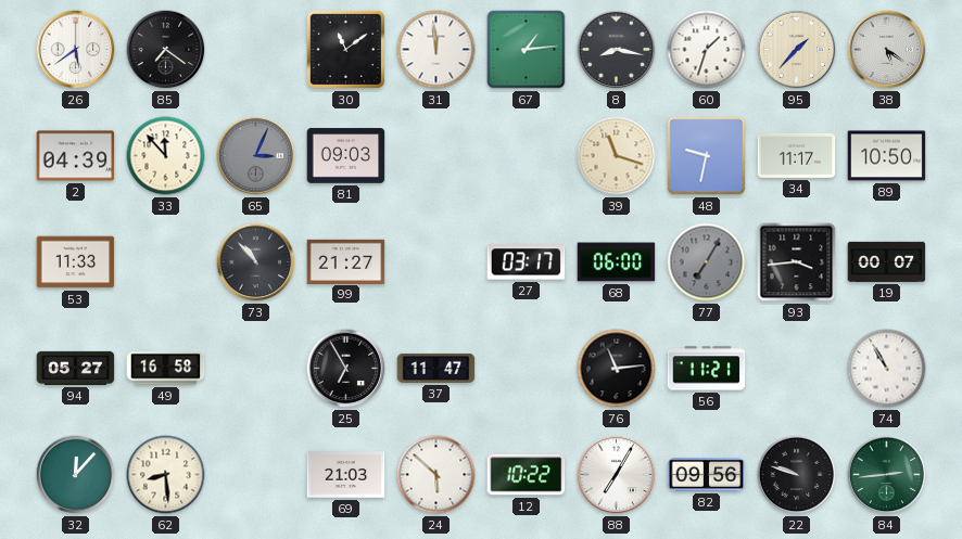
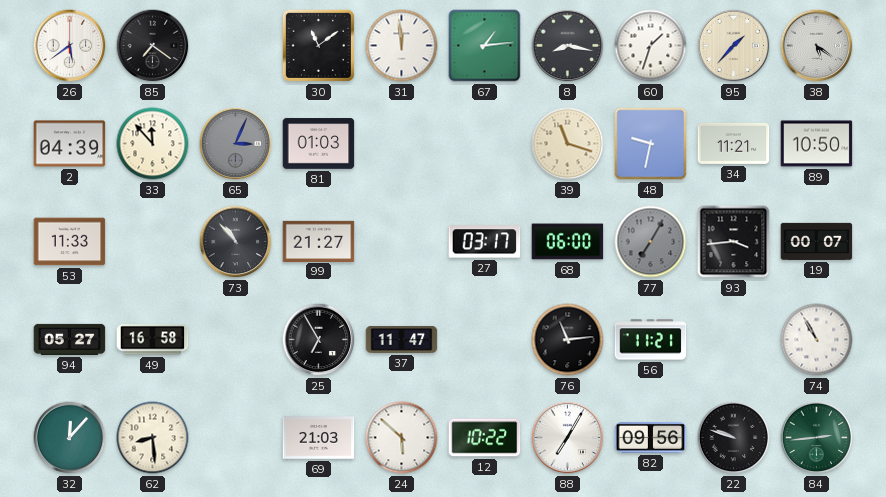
81: 09:03 -> 01:03
34: 11:17 -> 11:21
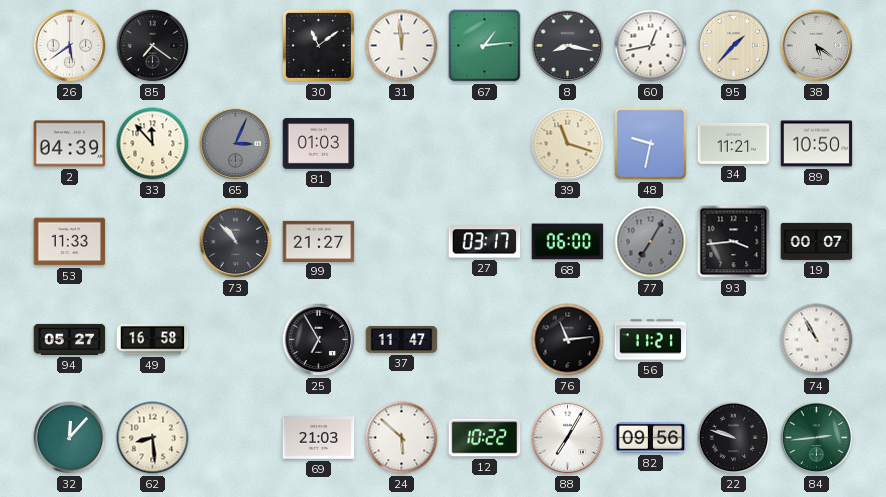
60: 1:33 -> 12:43
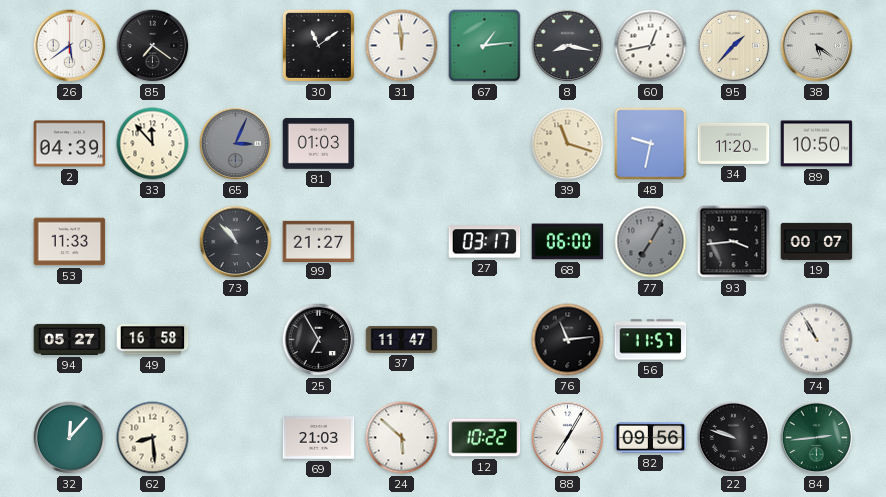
34: 11:21 -> 11:20
56: 11:21 -> 11:57
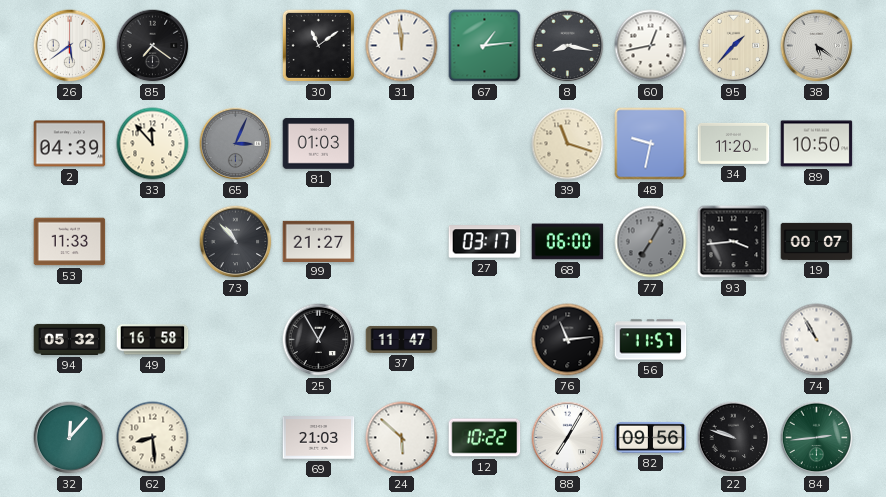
94: 05:27 -> 05:32
25: 6:55 -> 12:55
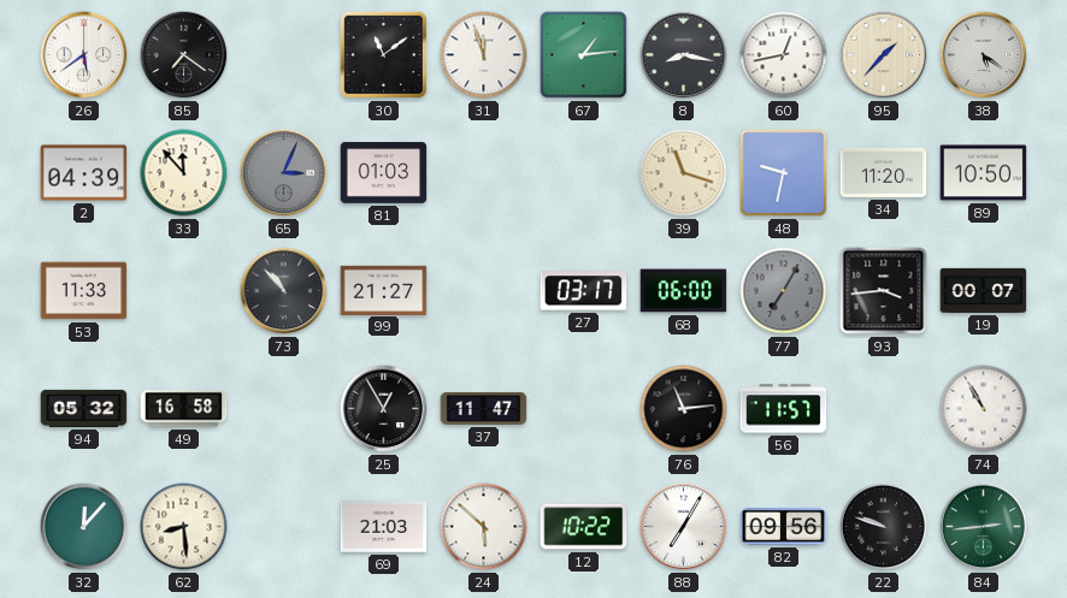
31: 11:59 -> 11:57
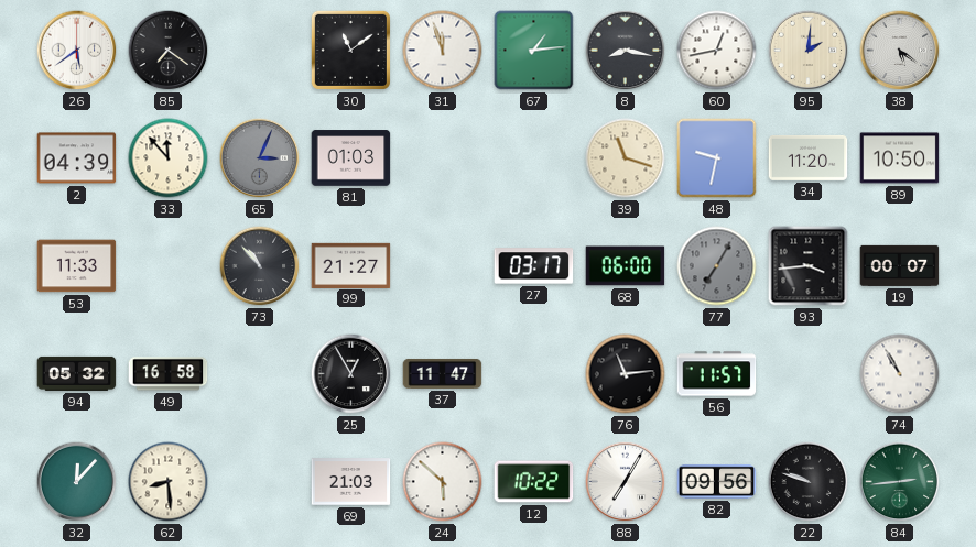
95: 1:37 -> 2:01
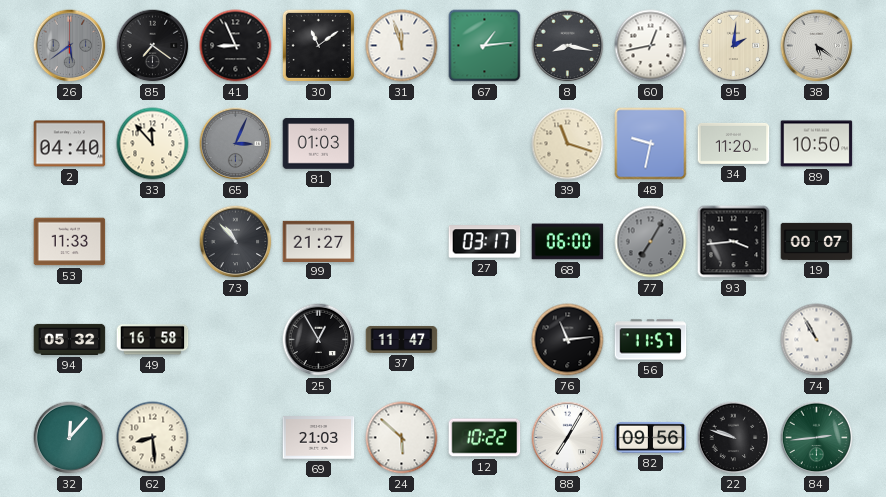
26 dial: white -> grey
41: none -> 8:56
2: 04:39 -> 04:40
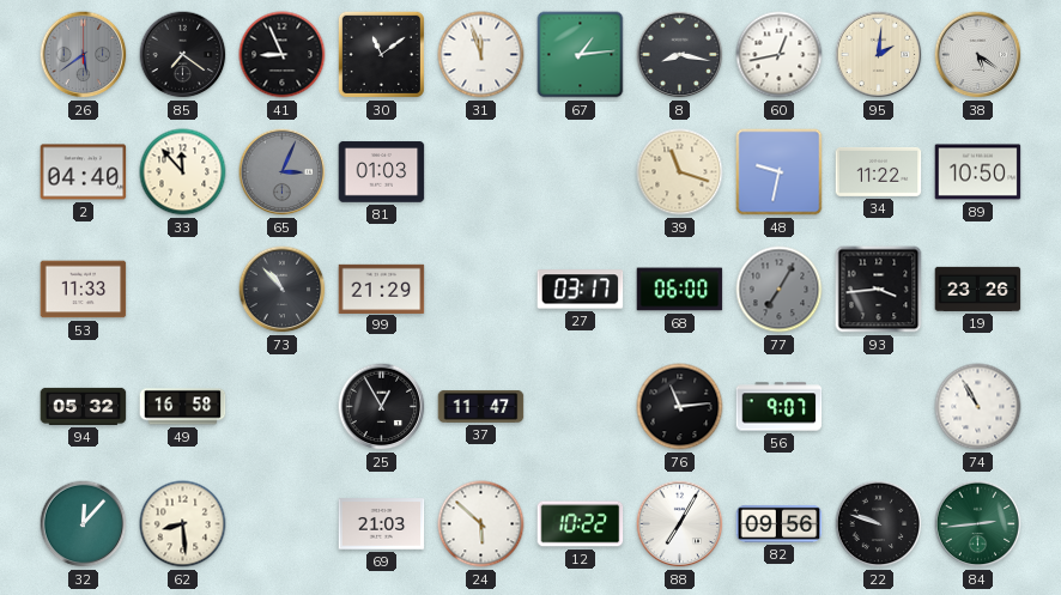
34: 11:20 -> 11:22
99: 21:27 -> 21:29
19: 00:07 -> 23:26
56: 11:57 -> 9:07
